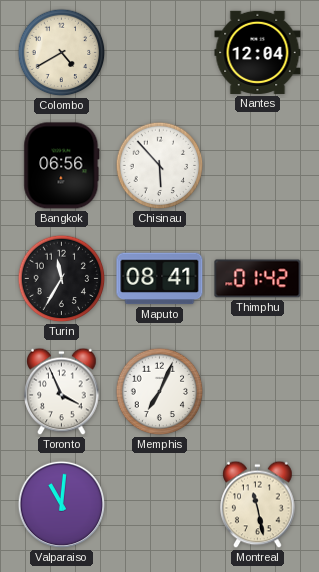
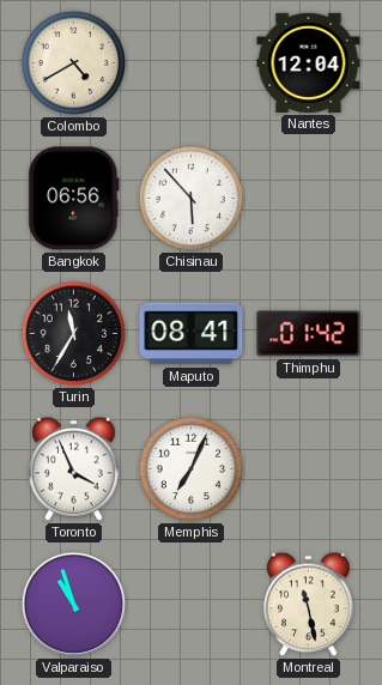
Valparaiso: 11:01 -> 10:57
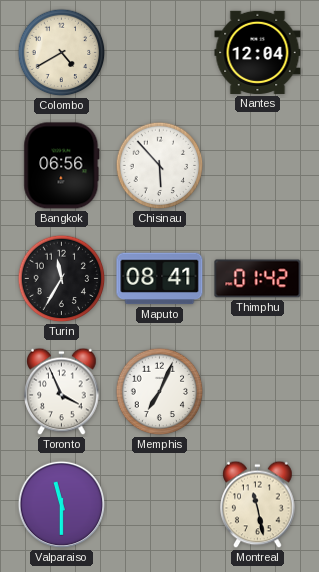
Valparaiso: 10:57 -> 11:30
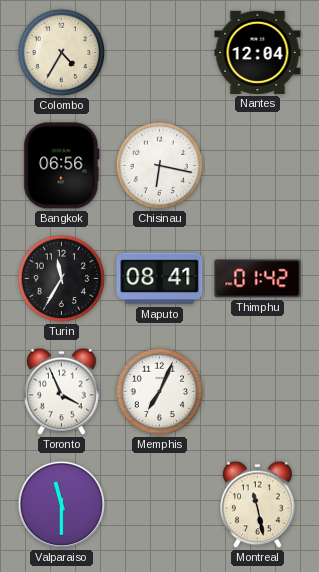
Colombo: 4:40 -> 4:35
Chisinau: 5:53 -> 6:17
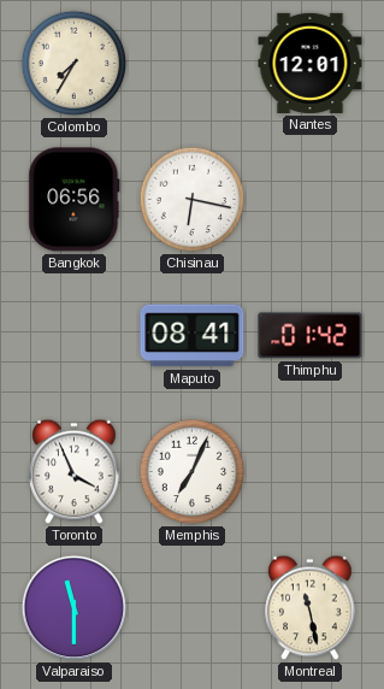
Colombo: 4:35 -> 7:35
Nantes: 12:04 -> 12:01
Turin: 11:35 -> none
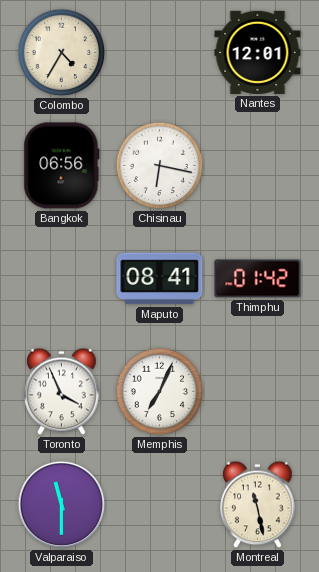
Colombo: 7:35 -> 4:35
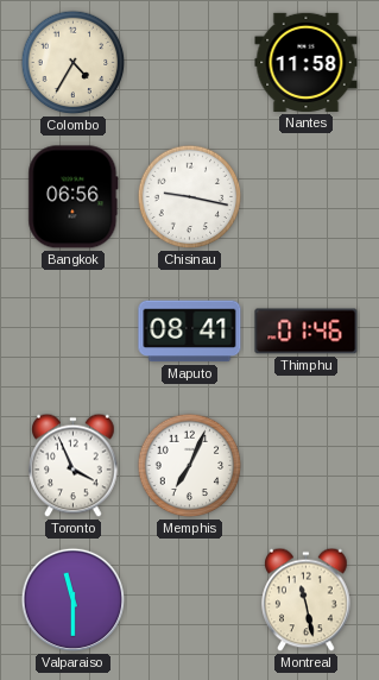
Nantes: 12:01 -> 11:58
Chisinau: 6:17 -> 9:17
Thimphu: 01:42 -> 01:46
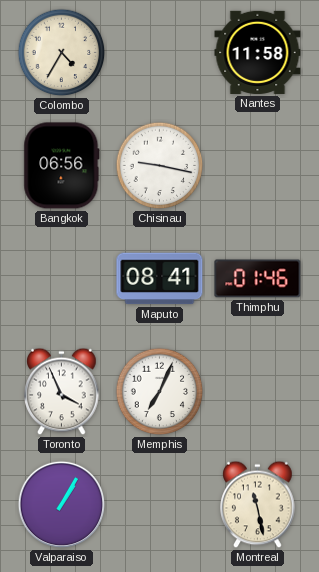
Valparaiso: 11:30 -> 1:05
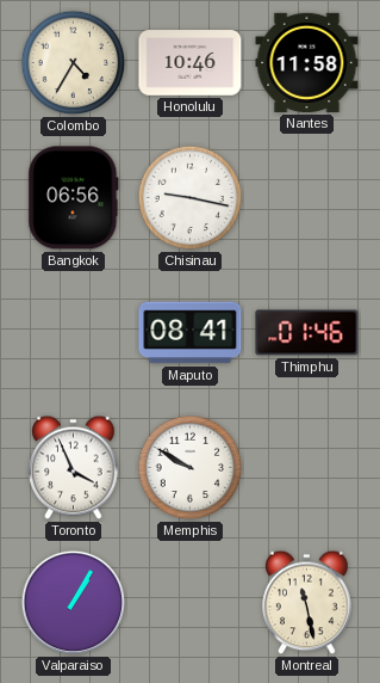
Honolulu: none -> 10:46
Memphis: 7:04 -> 9:50
